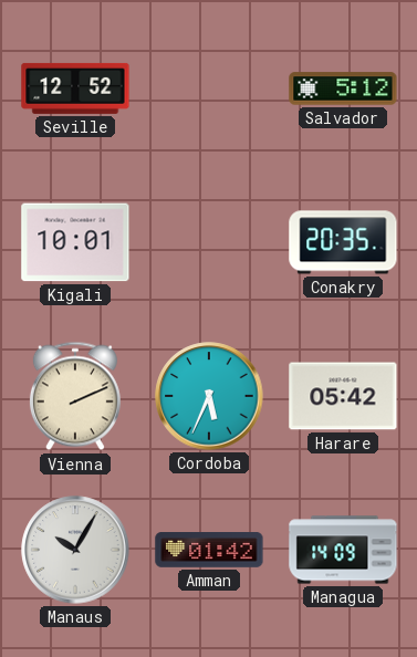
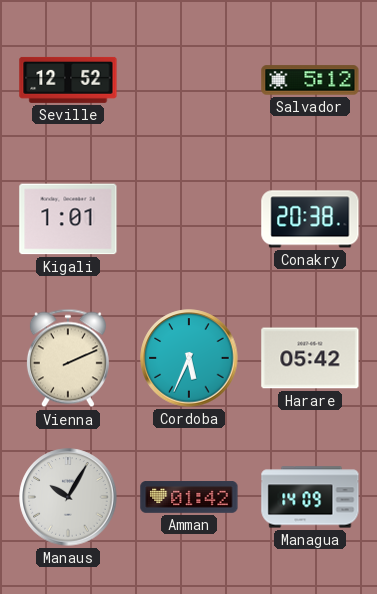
Kigali: 10:01 -> 1:01
Conakry: 20:35 -> 20:38
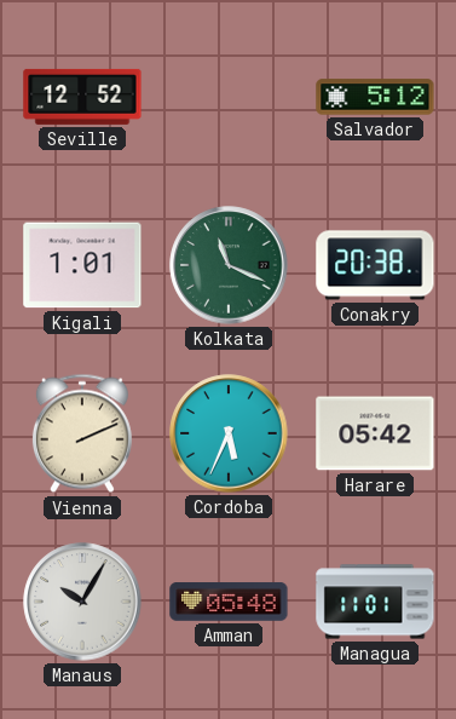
Kolkata: none -> 11:19
Amman: 01:42 -> 05:48
Managua: 14:09 -> 11:01
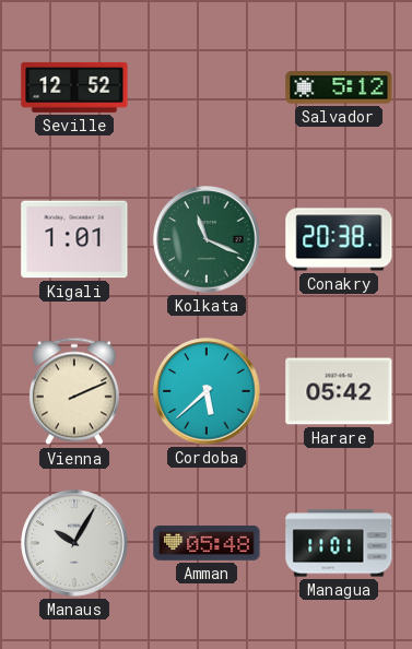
Cordoba: 5:34 -> 5:38
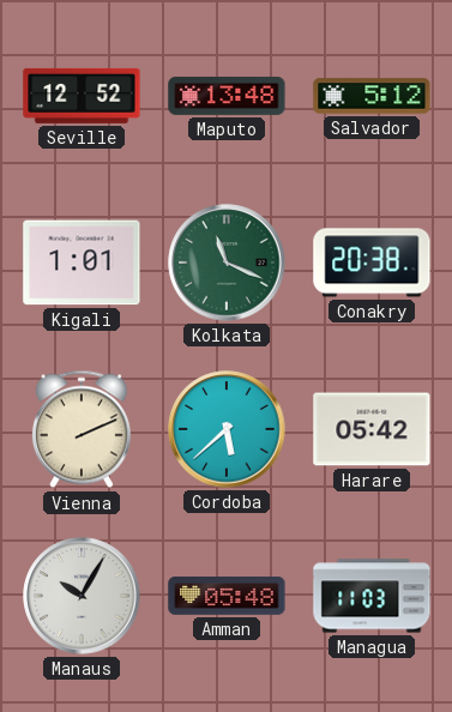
Maputo: none -> 13:48
Managua: 11:01 -> 11:03
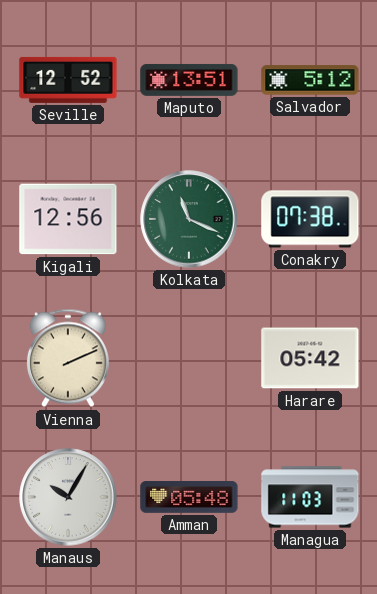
Maputo: 13:48 -> 13:51
Kigali: 1:01 -> 12:56
Conakry: 20:38 -> 07:38
Cordoba: 5:38 -> none
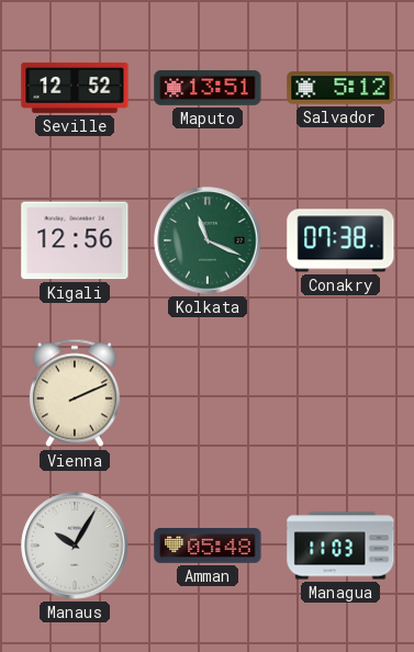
Harare: 05:42 -> none
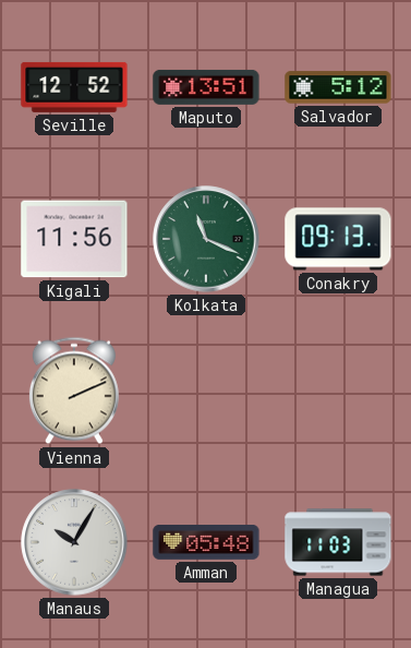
Kigali: 12:56 -> 11:56
Conakry: 07:38 -> 09:13
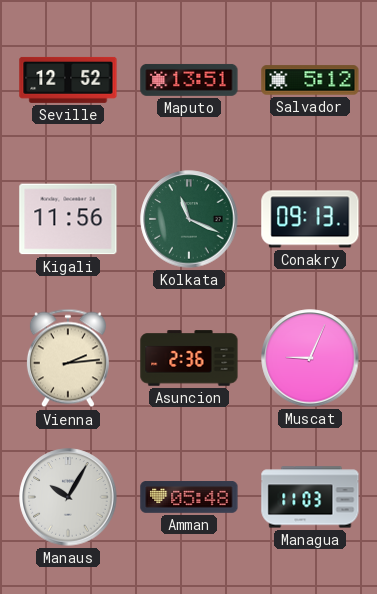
Vienna: 2:11 -> 2:14
Asuncion: none -> 2:36
Muscat: none -> 9:04
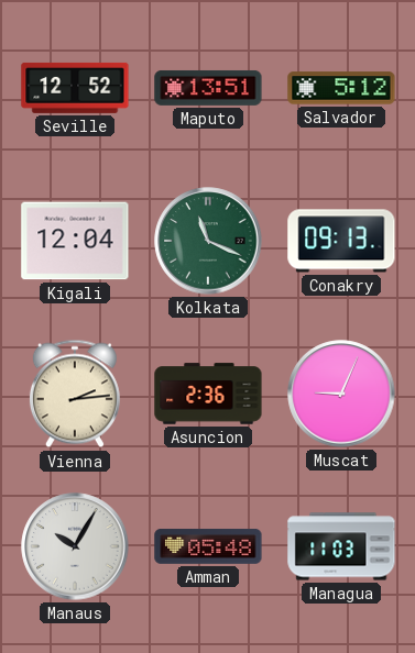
Kigali: 11:56 -> 12:04
